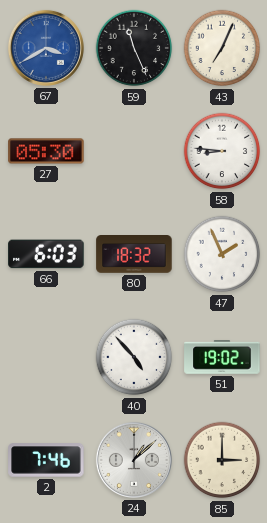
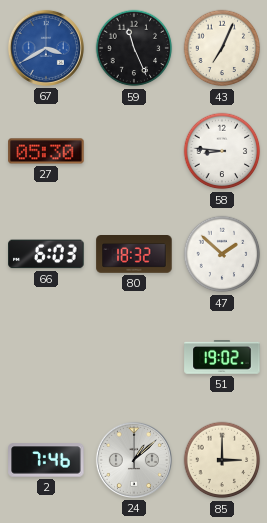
47: 1:56 -> 1:52
40: 4:53 -> none
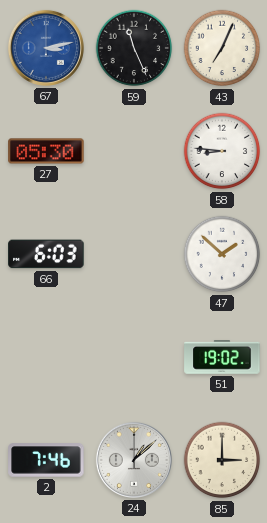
67: 3:40 -> 3:13
80: 18:32 -> none
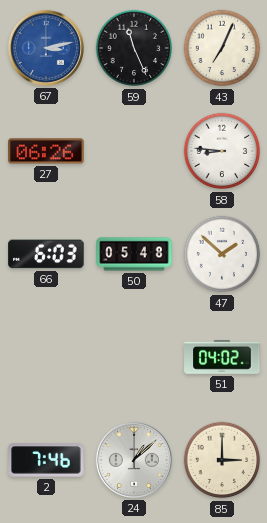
27: 05:30 -> 06:26
50: none -> 05:48
51: 19:02 -> 04:02
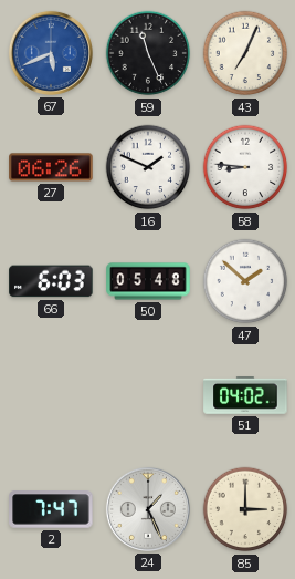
67: 3:13 -> 5:41
16: none -> 1:49
2: 7:46 -> 7:47
24: 1:08 -> 1:26
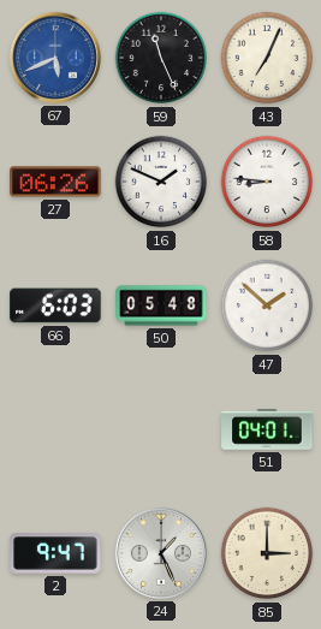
51: 04:02 -> 04:01
2: 7:47 -> 9:47
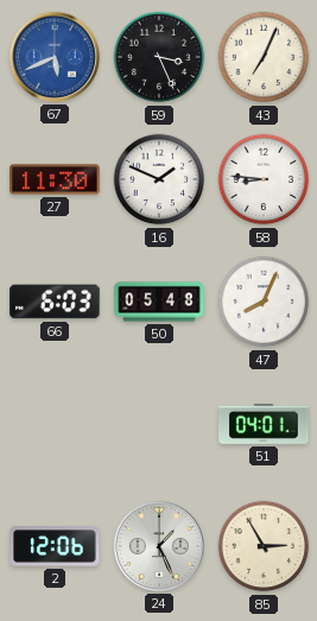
59: 11:26 -> 3:26
27: 06:26 -> 11:30
47: 1:52 -> 8:04
2: 9:47 -> 12:06
85: 3:00 -> 2:55
